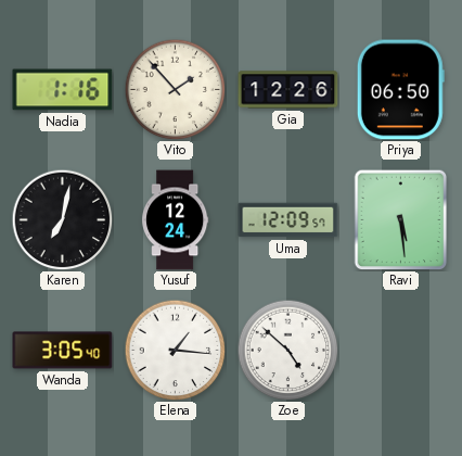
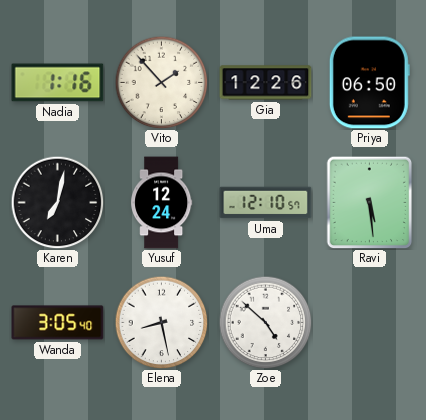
Uma: 12:09 -> 12:10
Elena: 1:16 -> 8:28
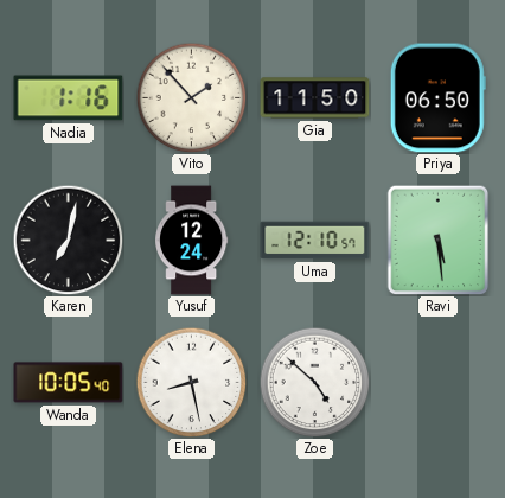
Gia: 12:26 -> 11:50
Wanda: 3:05 -> 10:05
